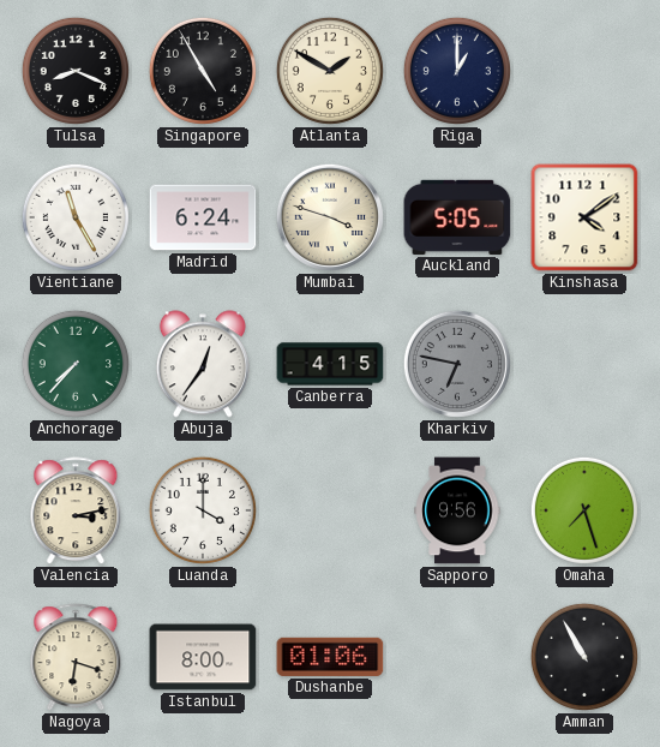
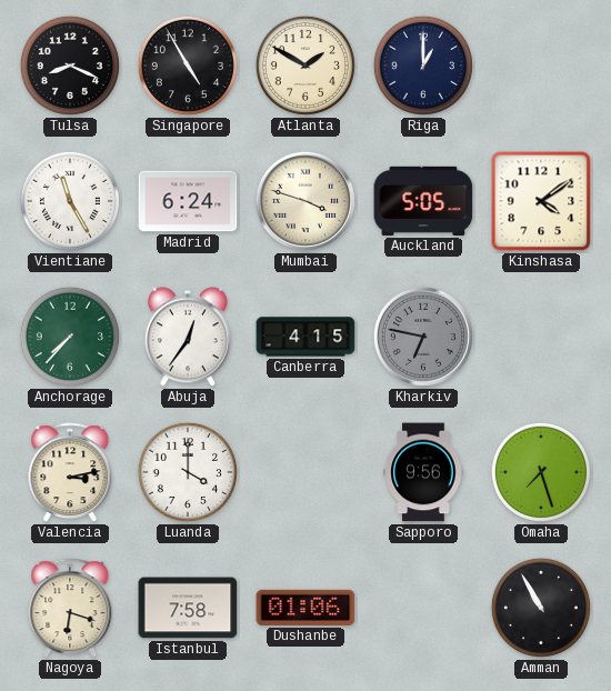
Istanbul: 8:00 -> 7:58
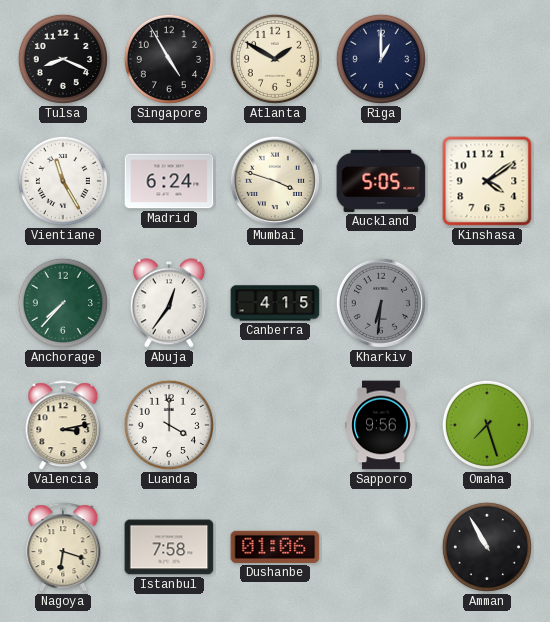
Kharkiv: 6:47 -> 6:31
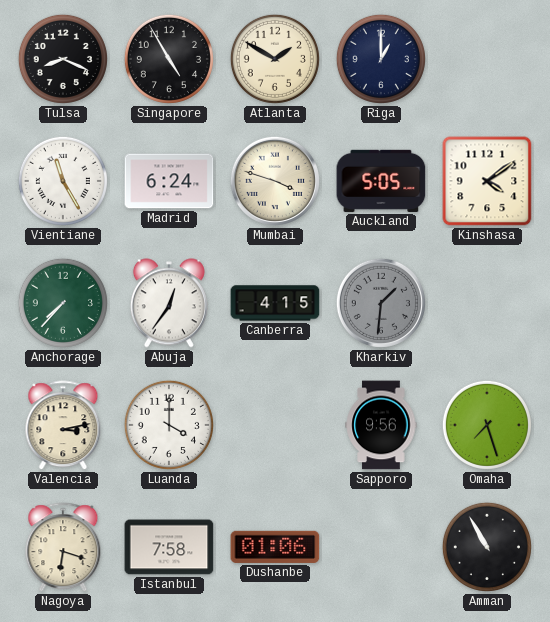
Kharkiv: 6:31 -> 1:31
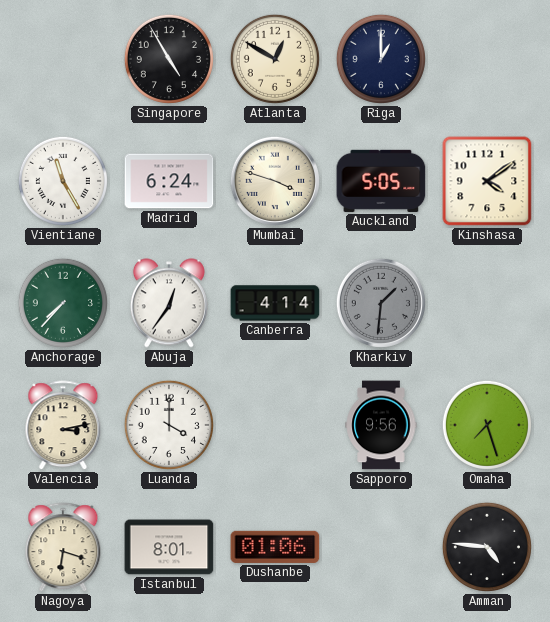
Tulsa: 8:19 -> none
Atlanta: 1:50 -> 12:50
Canberra: 4:15 -> 4:14
Istanbul: 7:58 -> 8:01
Amman: 10:55 -> 4:46
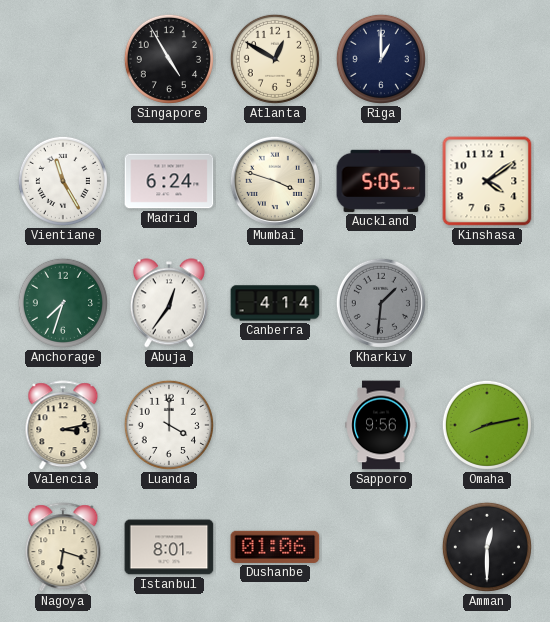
Anchorage: 7:37 -> 7:33
Omaha: 7:27 -> 8:13
Amman: 4:46 -> 12:30
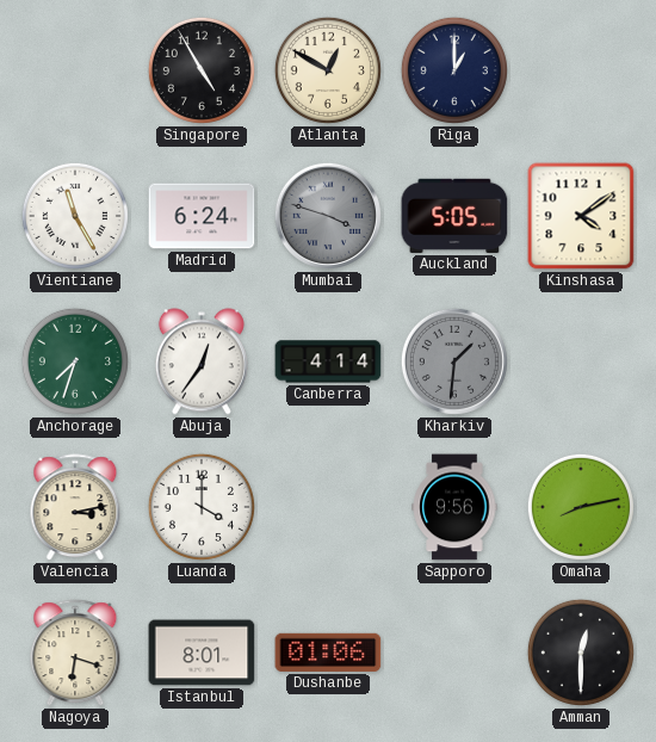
Mumbai dial: cream -> grey
